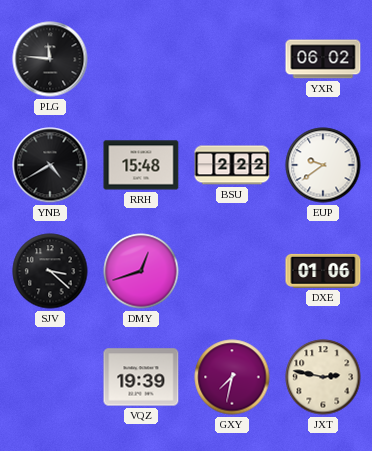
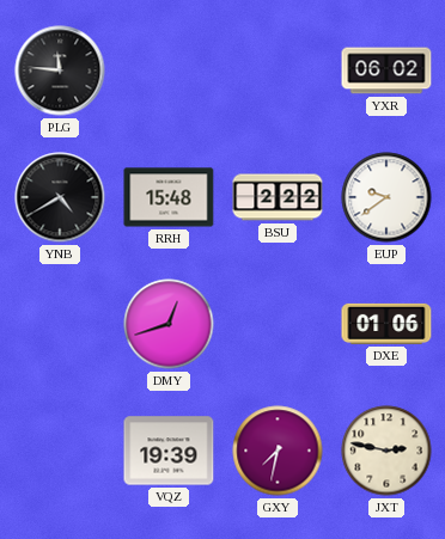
SJV: 3:22 -> none
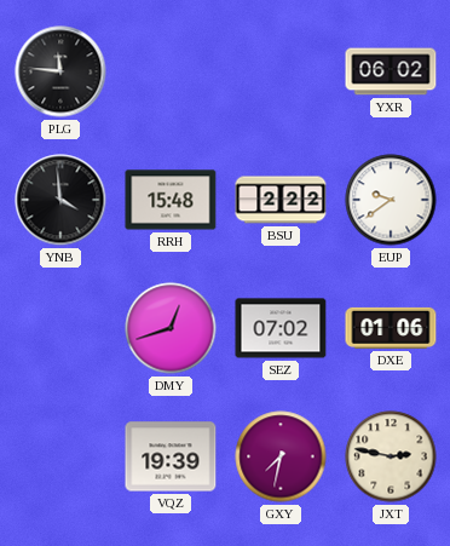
YNB: 4:40 -> 3:59
SEZ: none -> 07:02
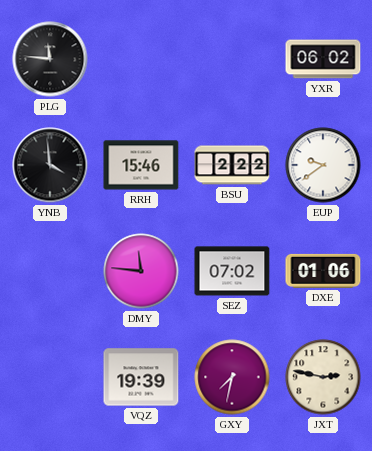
RRH: 15:48 -> 15:46
DMY: 12:42 -> 11:46
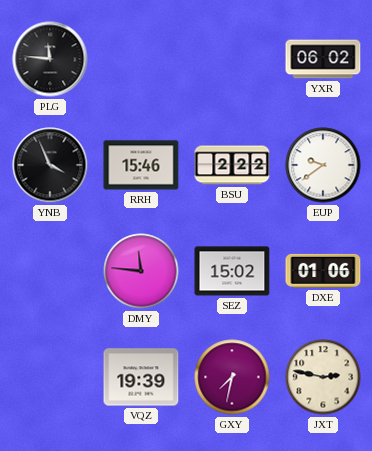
YNB: 3:59 -> 3:56
SEZ: 07:02 -> 15:02
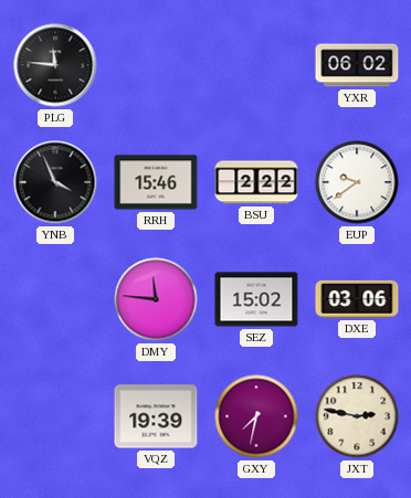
DXE: 01:06 -> 03:06
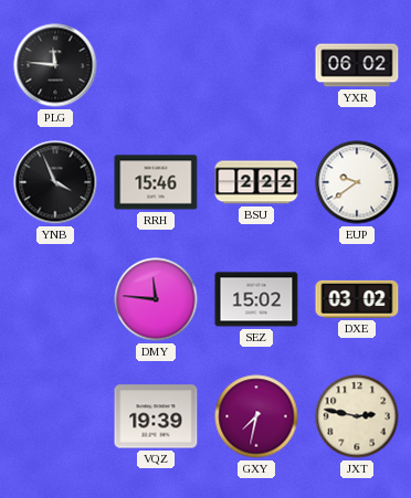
DXE: 03:06 -> 03:02
